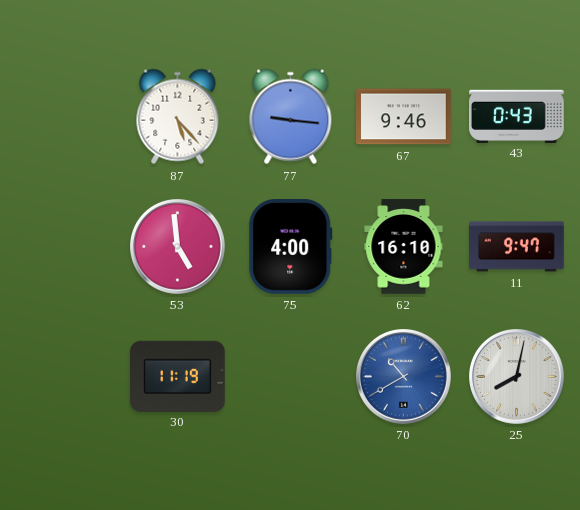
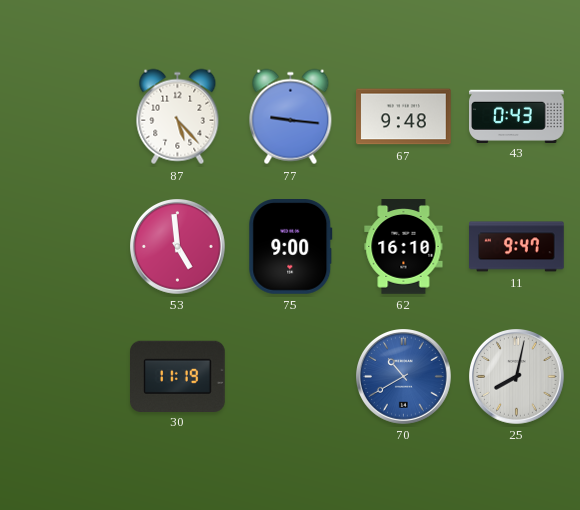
67: 9:46 -> 9:48
75: 4:00 -> 9:00
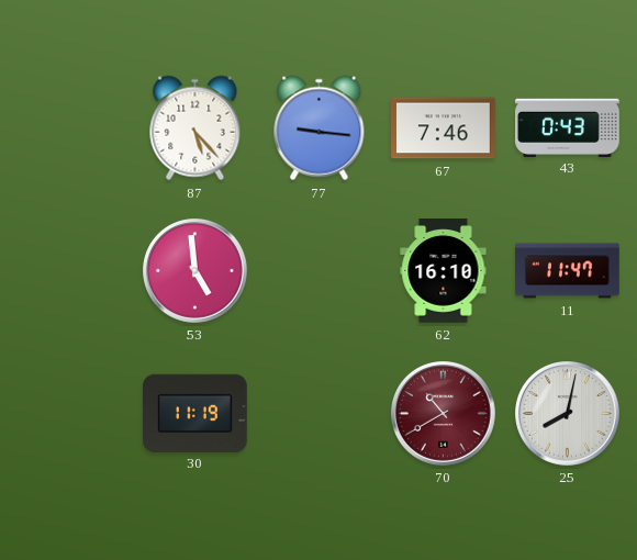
67: 9:48 -> 7:46
75: 9:00 -> none
11: 9:47 -> 11:47
70 dial: blue -> burgundy
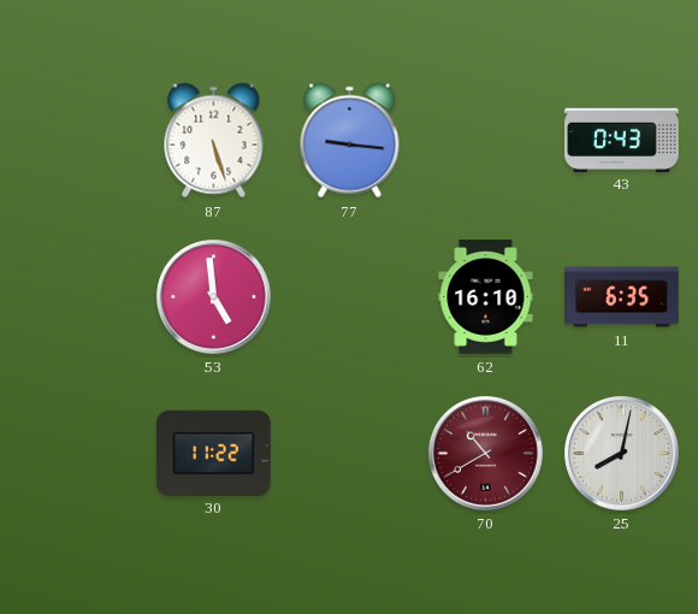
87: 5:23 -> 5:27
67: 7:46 -> none
11: 11:47 -> 6:35
30: 11:19 -> 11:22
